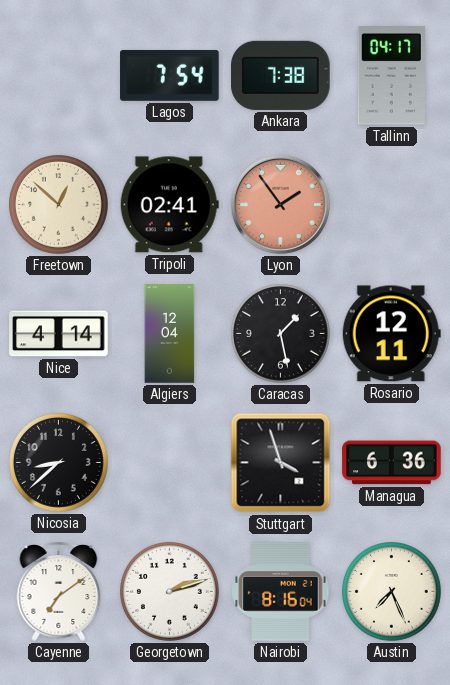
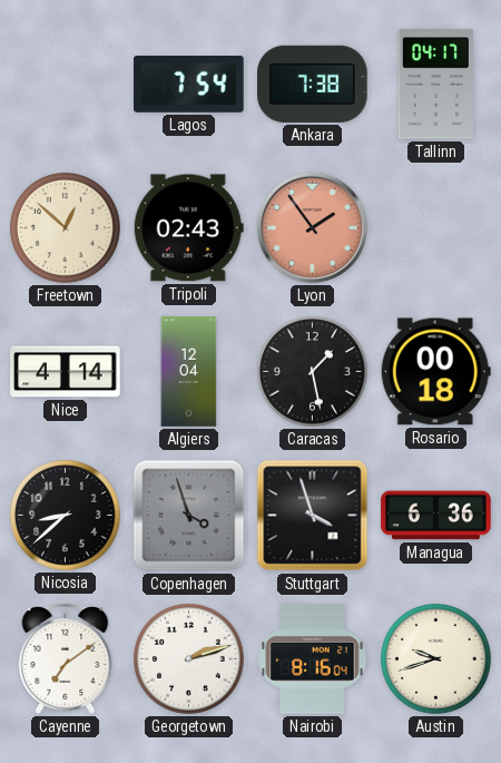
Tripoli: 02:41 -> 02:43
Rosario: 12:11 -> 00:18
Copenhagen: none -> 3:57
Austin: 7:26 -> 9:42
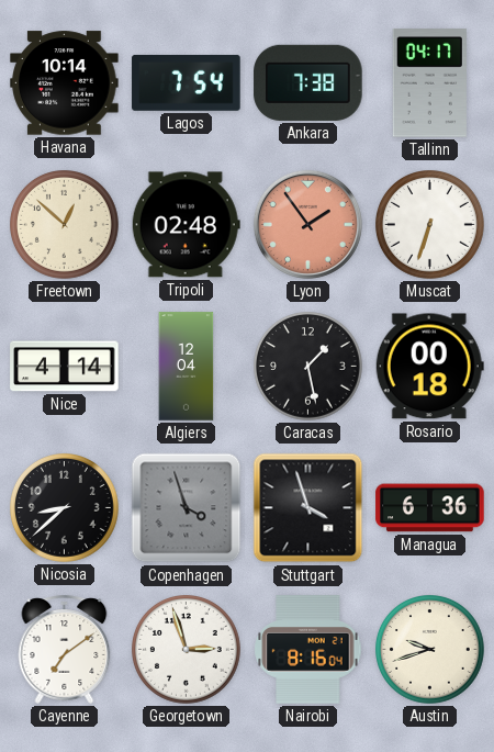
Havana: none -> 10:14
Tripoli: 02:43 -> 02:48
Muscat: none -> 6:33
Georgetown: 2:12 -> 2:57
